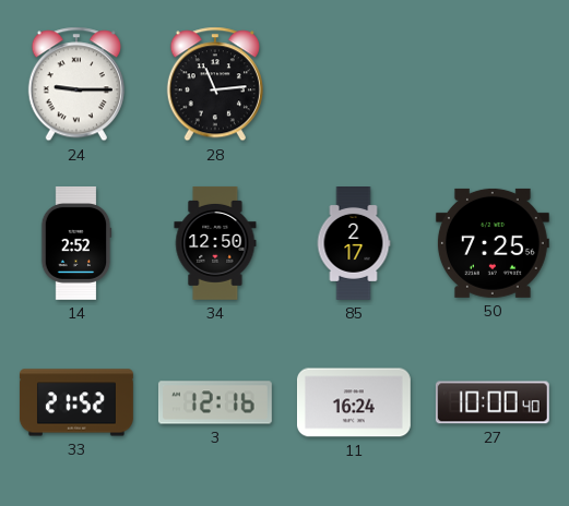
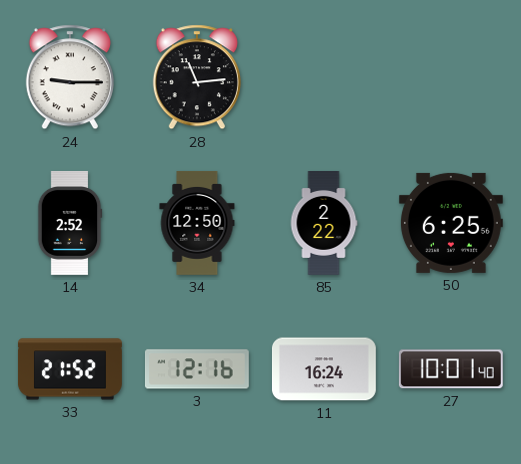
85: 2:17 -> 2:22
50: 7:25 -> 6:25
27: 10:00 -> 10:01
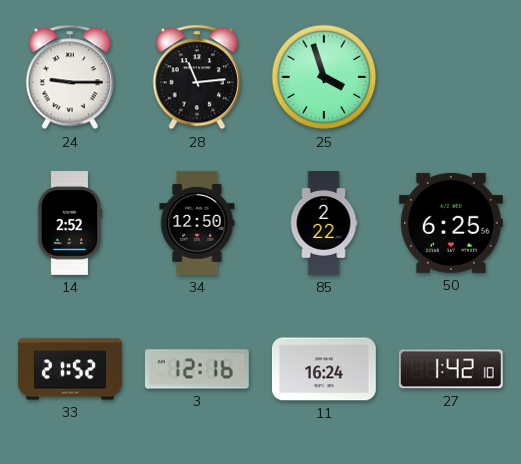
25: none -> 3:57
27: 10:01 -> 1:42
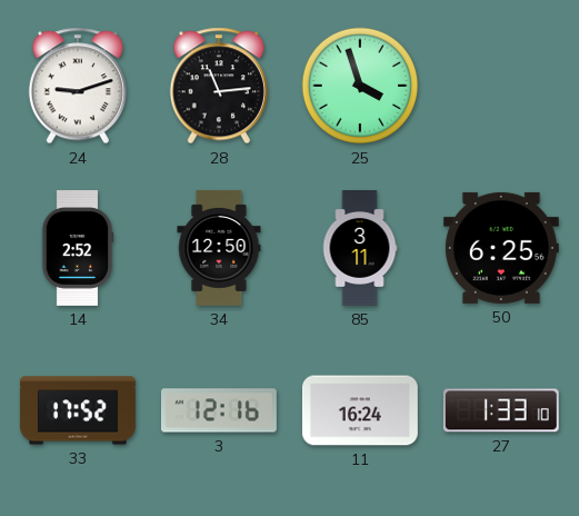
24: 9:15 -> 9:12
85: 2:22 -> 3:11
33: 21:52 -> 17:52
27: 1:42 -> 1:33
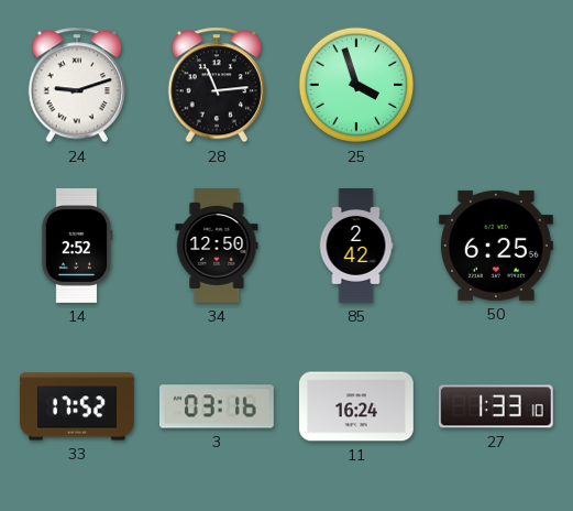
85: 3:11 -> 2:42
3: 12:16 -> 03:16
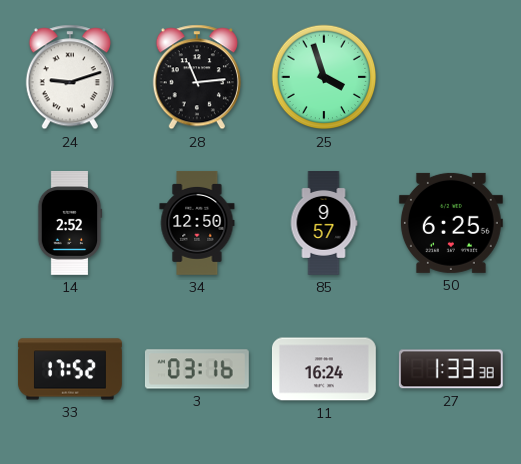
85: 2:42 -> 9:57
27: 1:33:10 -> 1:33:38
